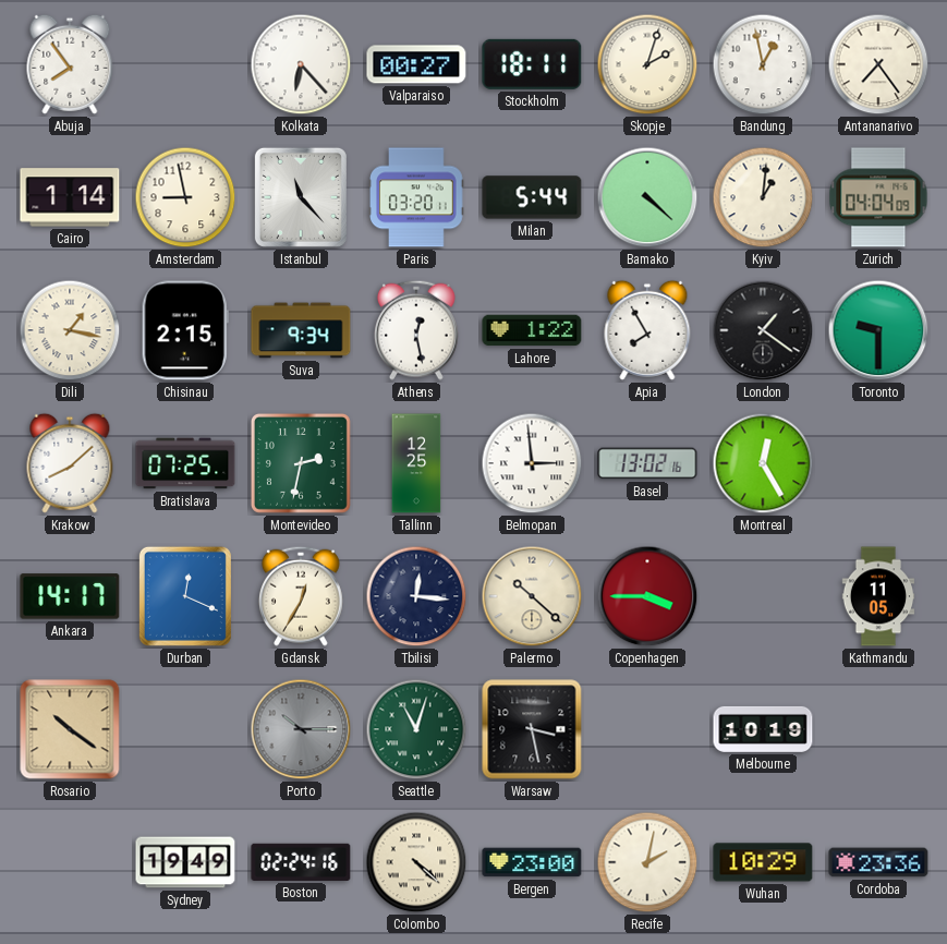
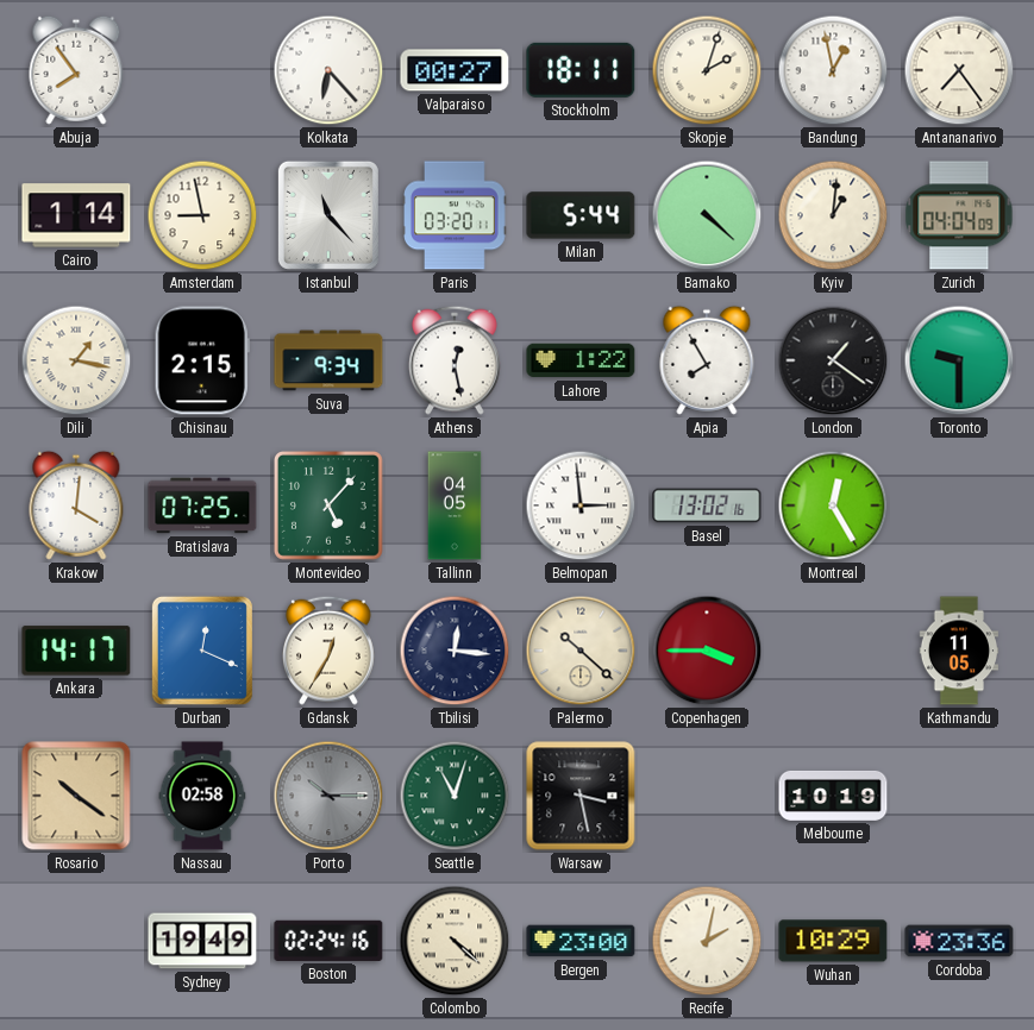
Krakow: 8:08 -> 4:01
Montevideo: 2:32 -> 5:07
Tallinn: 12:25 -> 04:05
Nassau: none -> 02:58
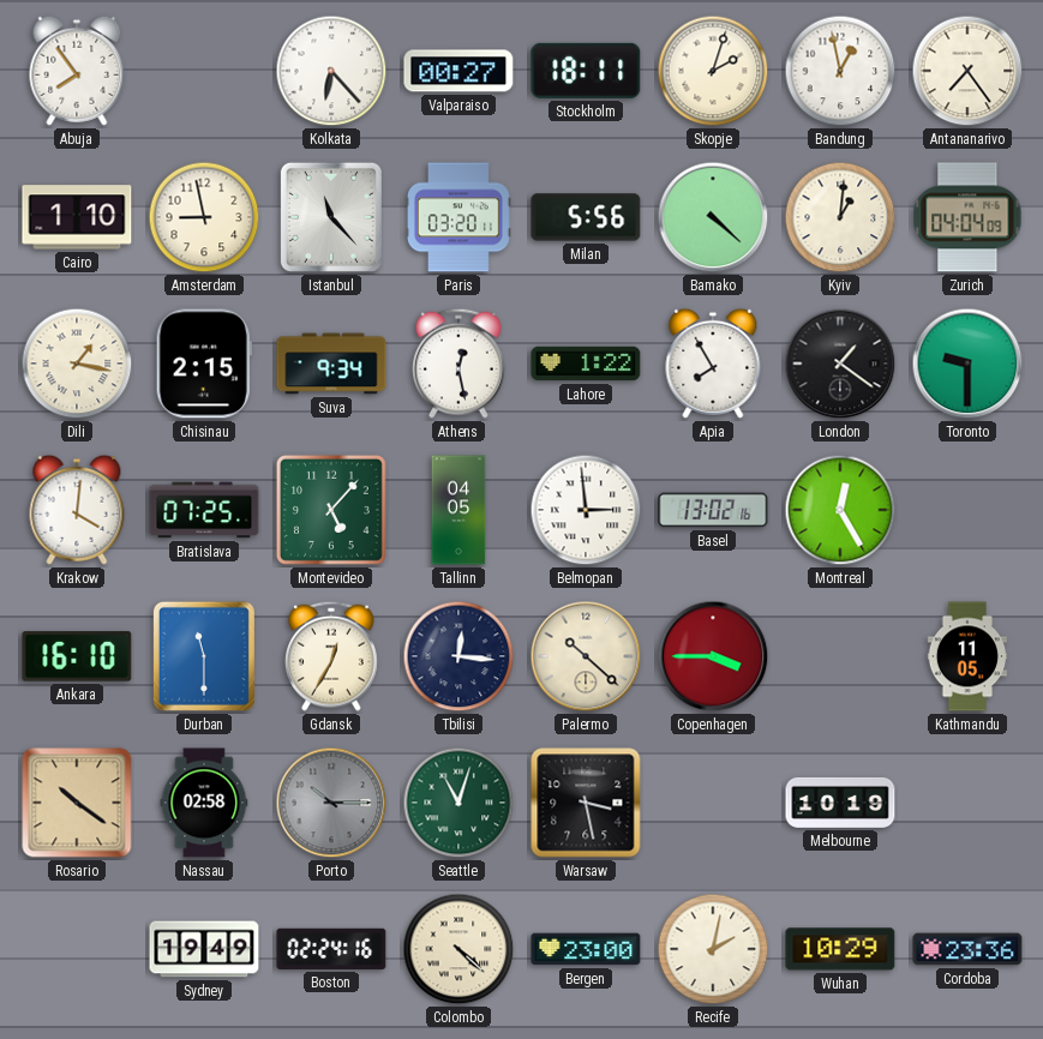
Cairo: 1:14 -> 1:10
Milan: 5:44 -> 5:56
Ankara: 14:17 -> 16:10
Durban: 12:19 -> 11:30
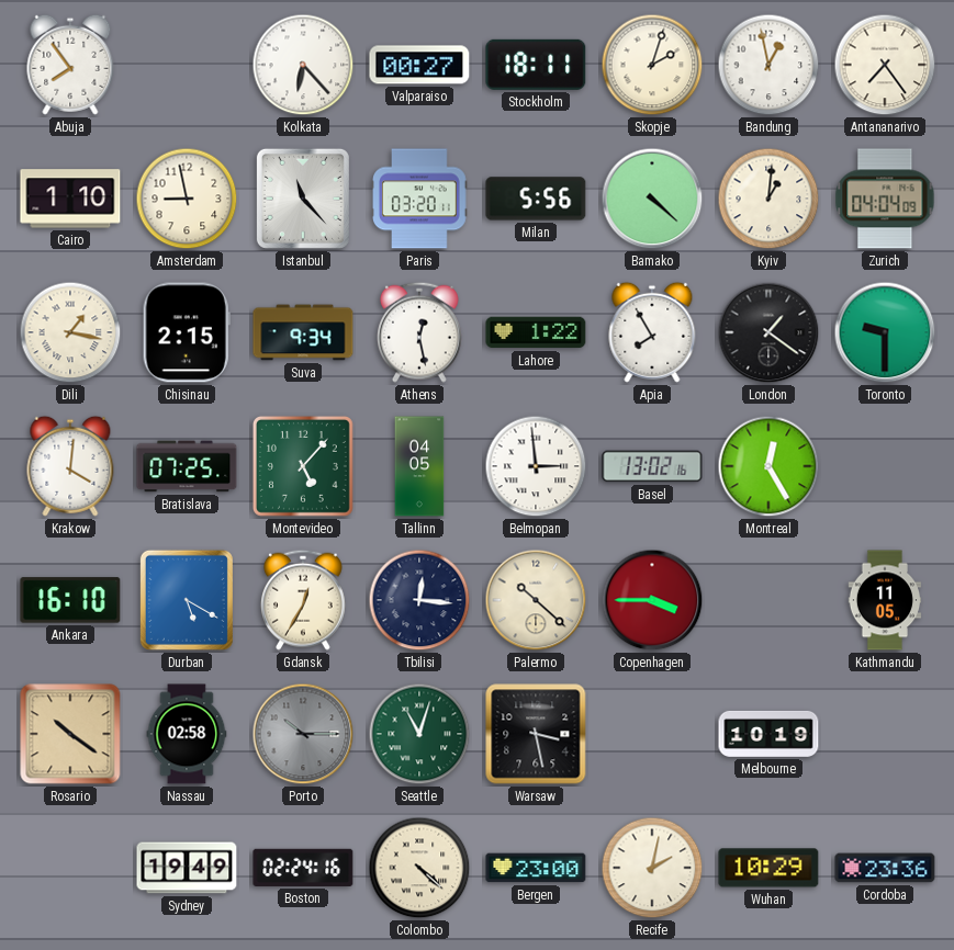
Durban: 11:30 -> 5:20
